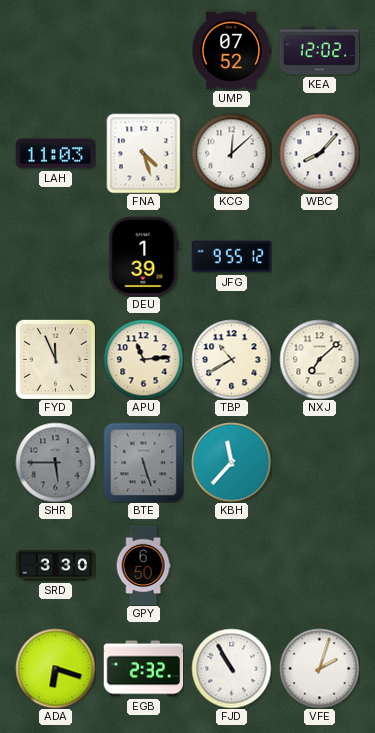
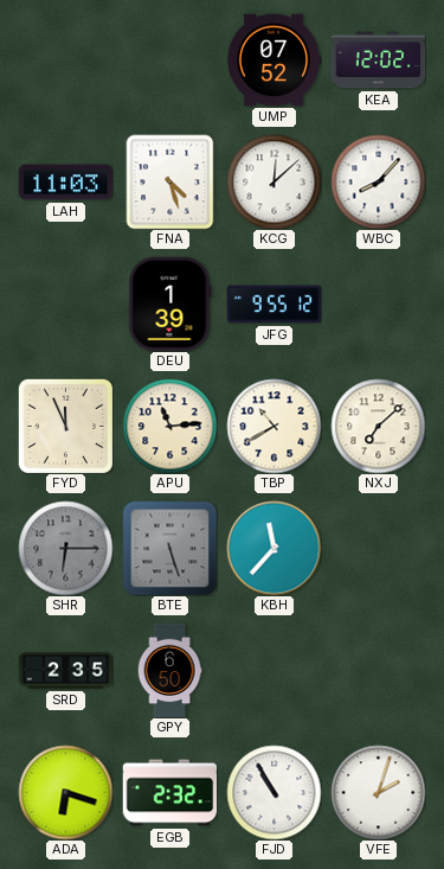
SHR: 5:45 -> 6:15
SRD: 3:30 -> 2:35
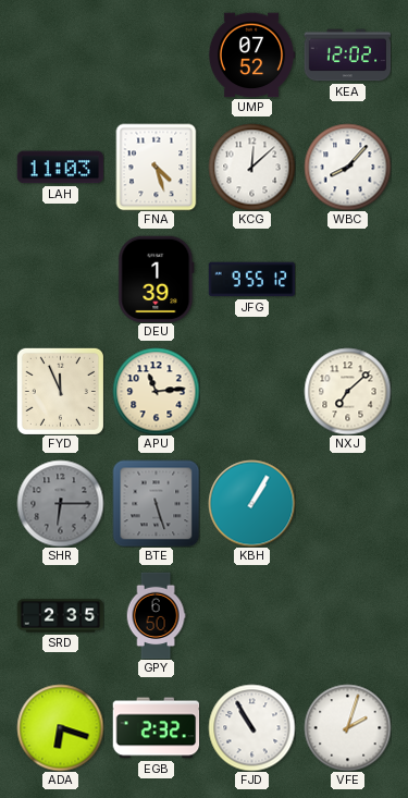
TBP: 10:40 -> none
KBH: 11:37 -> 1:05
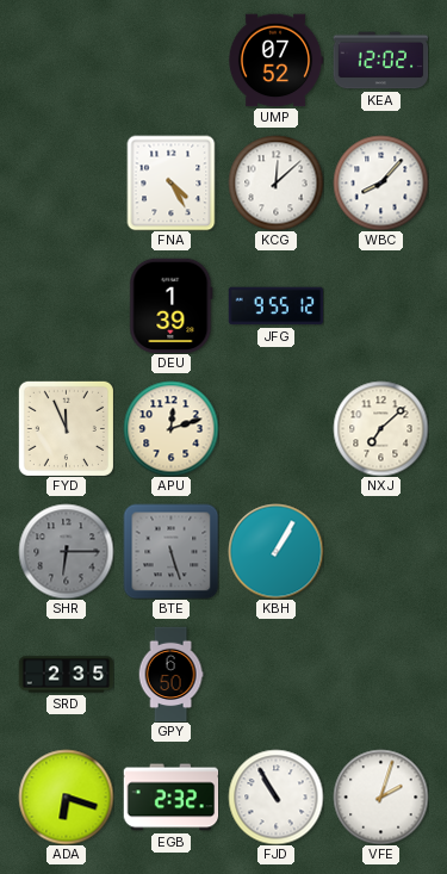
LAH: 11:03 -> none
FNA: 4:27 -> 4:25
APU: 11:14 -> 12:12
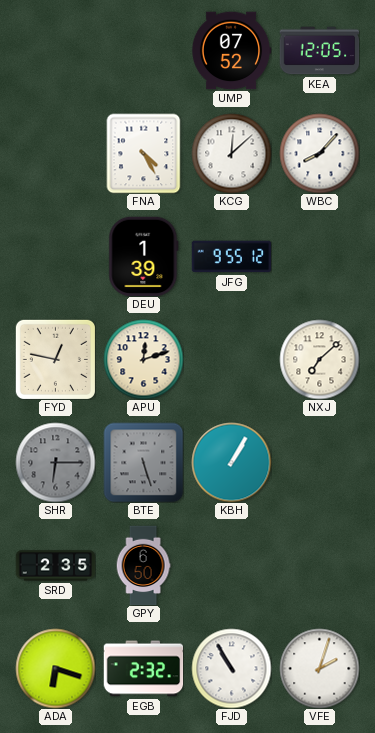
KEA: 12:02 -> 12:05
FYD: 11:56 -> 12:47
